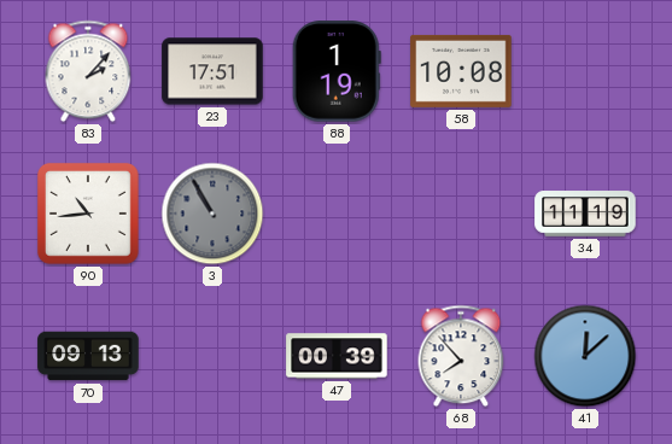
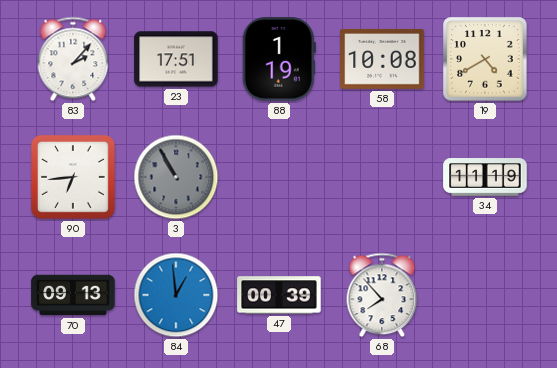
19: none -> 4:40
90: 10:44 -> 6:44
84: none -> 12:59
41: 12:08 -> none
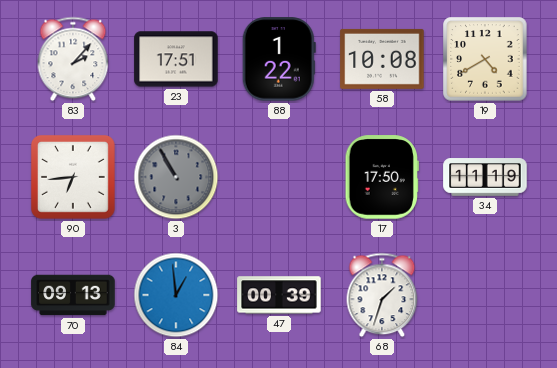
88: 1:19 -> 1:22
17: none -> 17:50
68: 7:53 -> 1:33
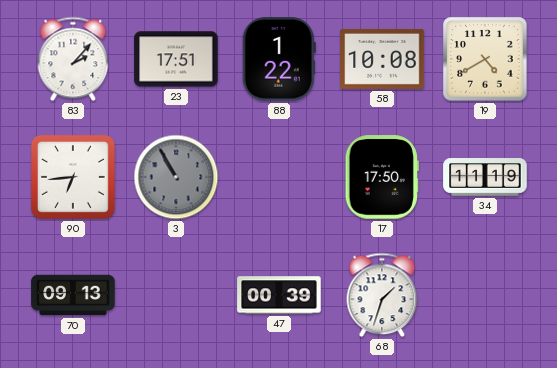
84: 12:59 -> none
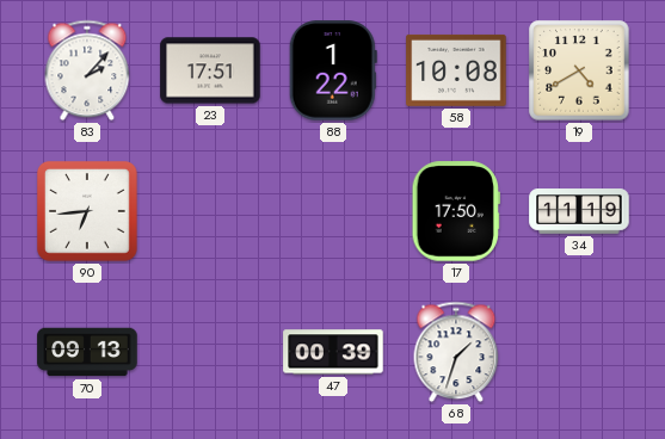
3: 10:55 -> none
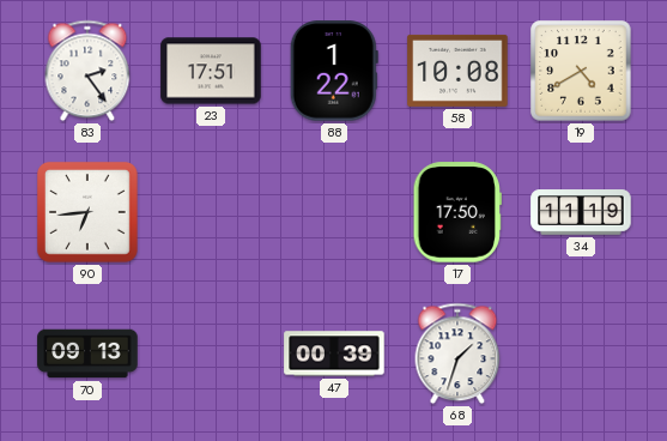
83: 2:07 -> 2:24
